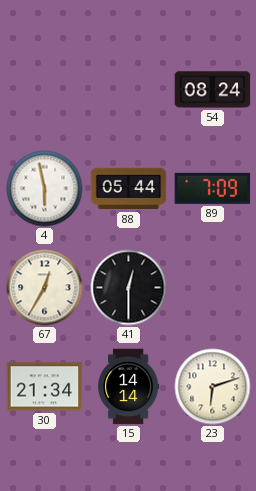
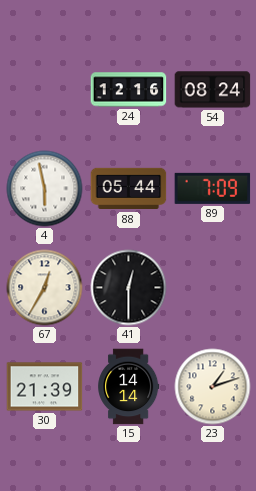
24: none -> 12:16
30: 21:34 -> 21:39
23: 6:12 -> 1:12
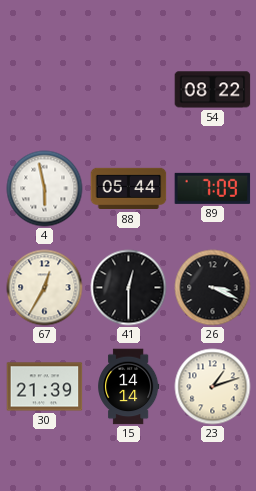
24: 12:16 -> none
54: 08:24 -> 08:22
26: none -> 3:19
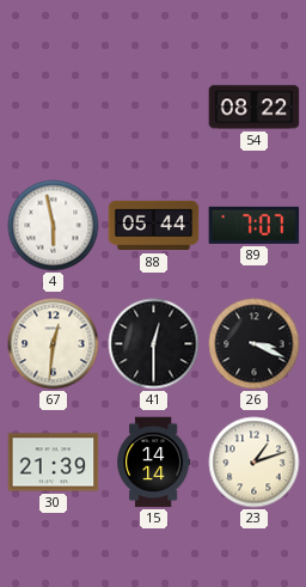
89: 7:09 -> 7:07
67: 12:35 -> 12:31
